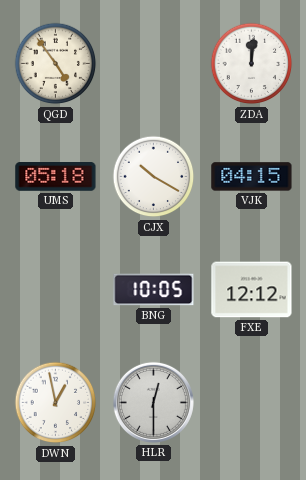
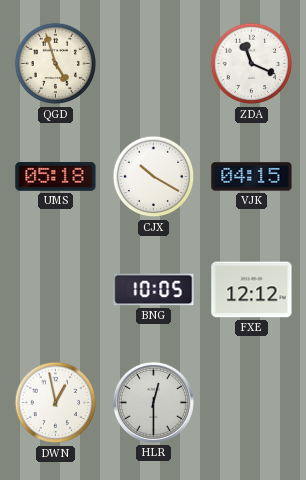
QGD: 4:54 -> 4:57
ZDA: 12:01 -> 11:19
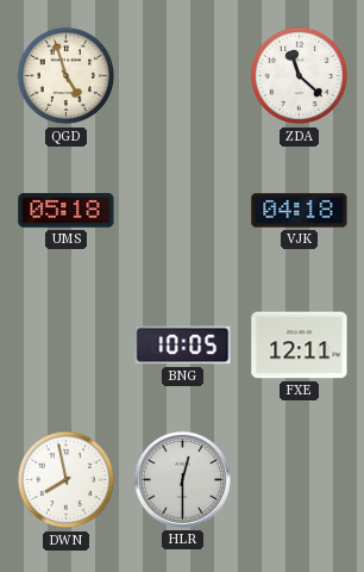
ZDA: 11:19 -> 11:22
CJX: 10:20 -> none
VJK: 04:15 -> 04:18
FXE: 12:12 -> 12:11
DWN: 12:58 -> 7:58
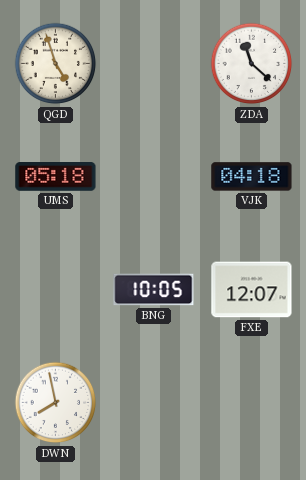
FXE: 12:11 -> 12:07
HLR: 12:30 -> none
